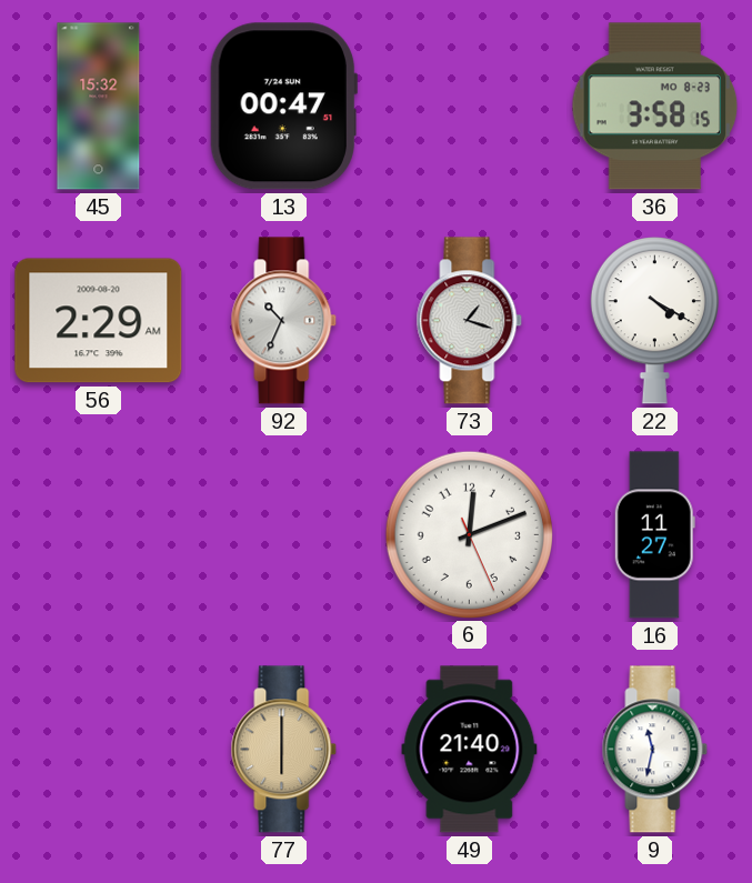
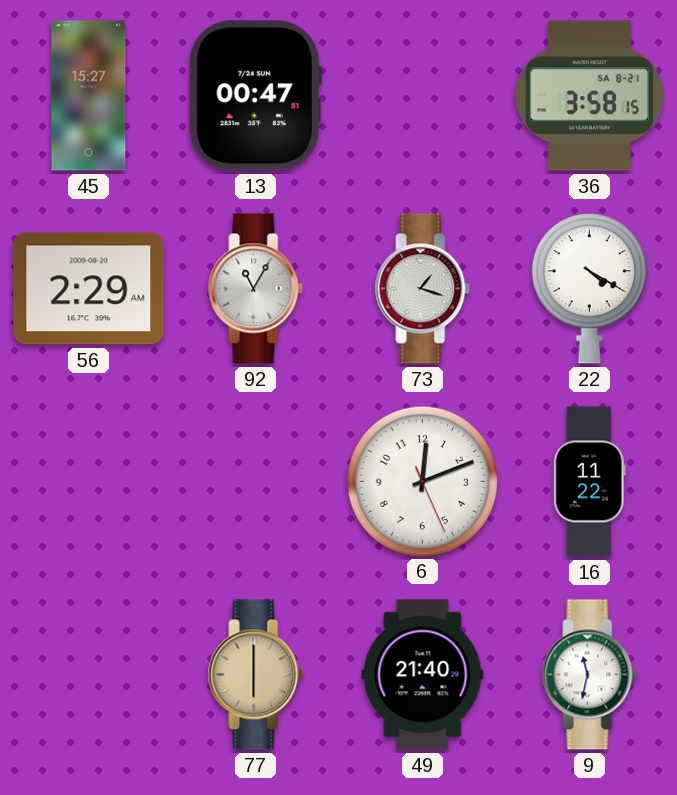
45: 15:32 -> 15:27
36 date: MO 8-23 -> SA 8-21
92: 10:34 -> 11:05
16: 11:27 -> 11:22
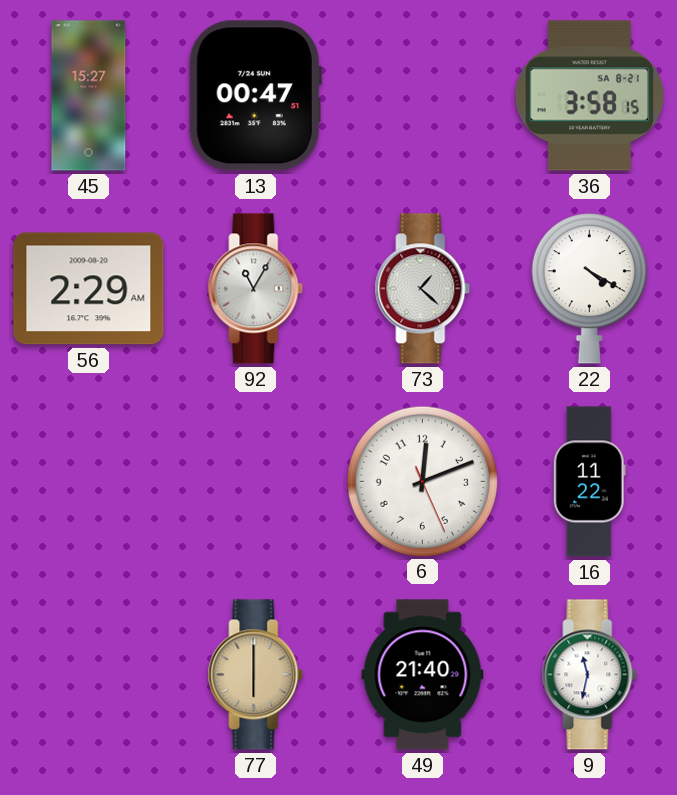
73: 1:18 -> 1:22
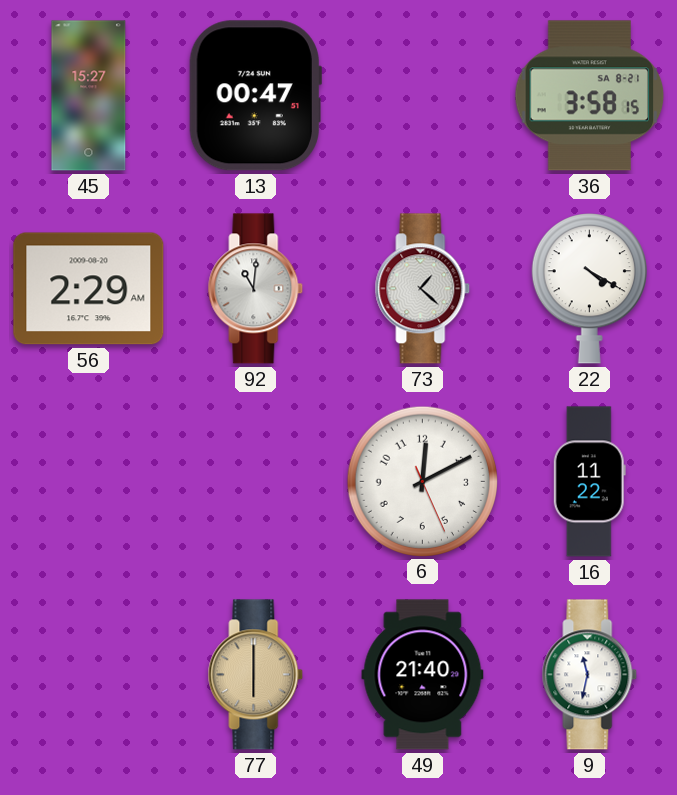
92: 11:05 -> 11:01
6: 12:11 -> 12:10
